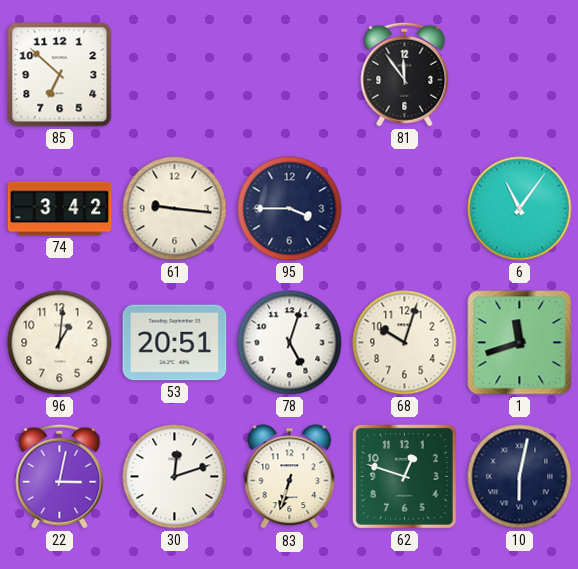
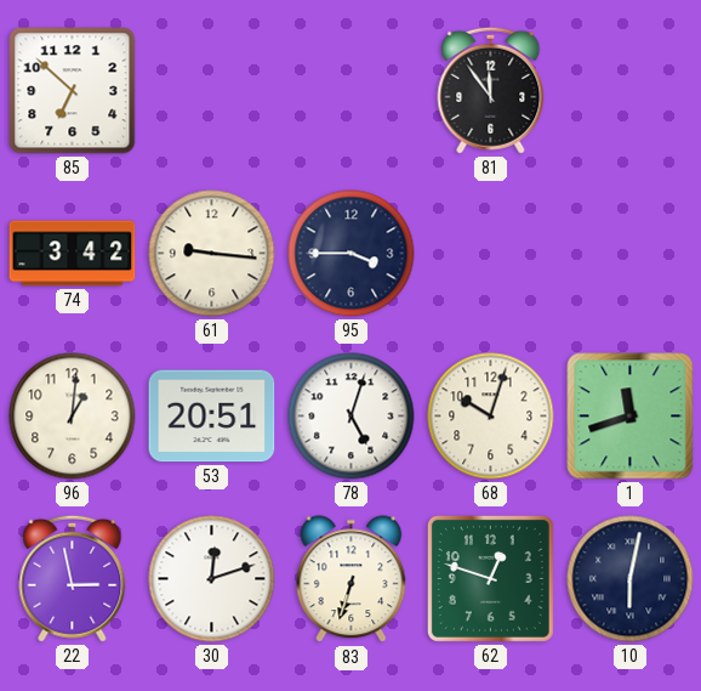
6: 11:06 -> none
22: 3:02 -> 2:58
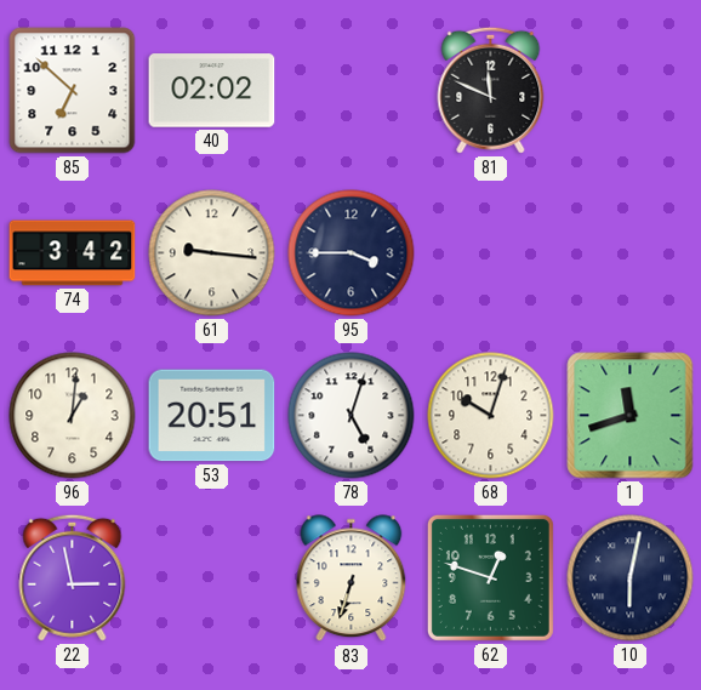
40: none -> 02:02
81: 11:54 -> 11:49
30: 12:12 -> none
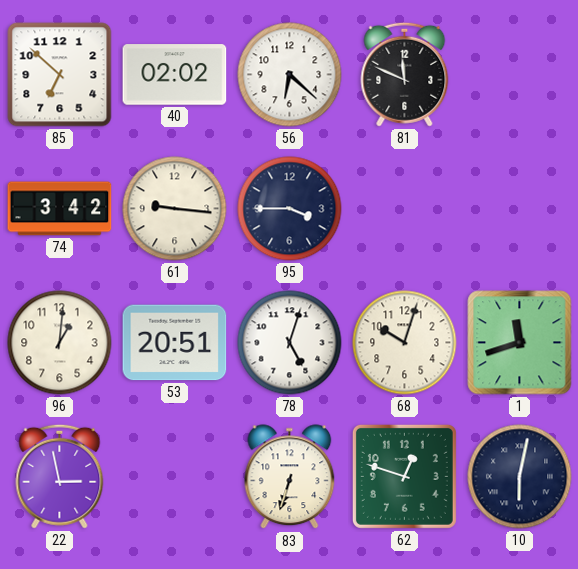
56: none -> 6:22
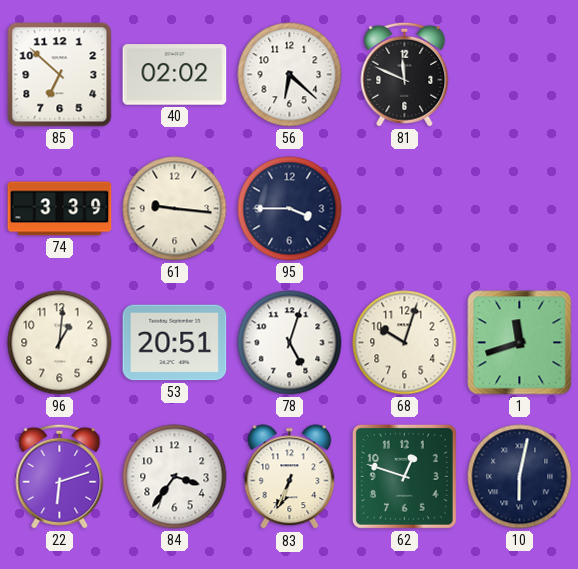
74: 3:42 -> 3:39
22: 2:58 -> 6:12
84: none -> 3:36
83: 6:33 -> 6:34
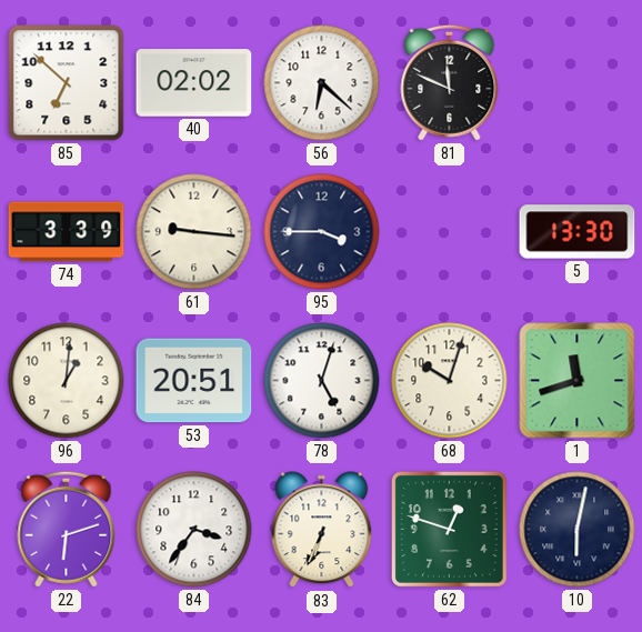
5: none -> 13:30
